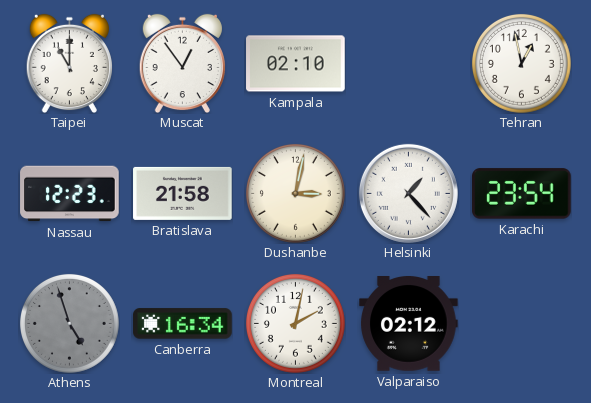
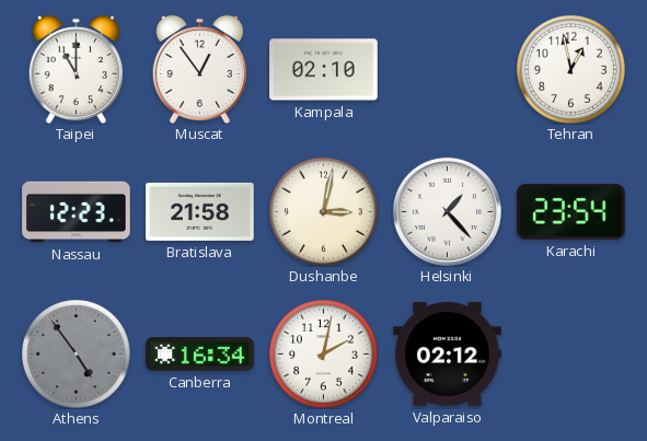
Athens: 4:57 -> 4:54
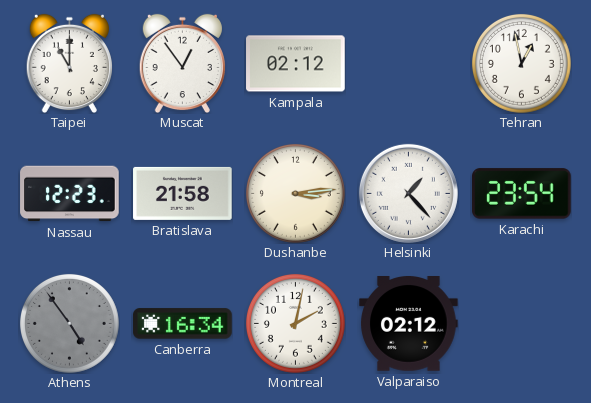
Kampala: 02:10 -> 02:12
Dushanbe: 3:02 -> 3:14
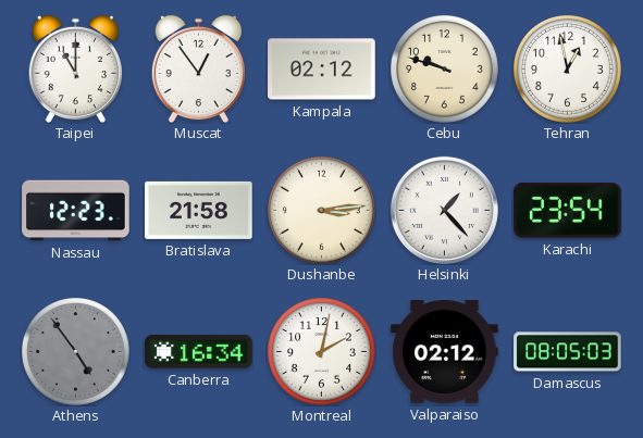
Cebu: none -> 9:48
Damascus: none -> 08:05
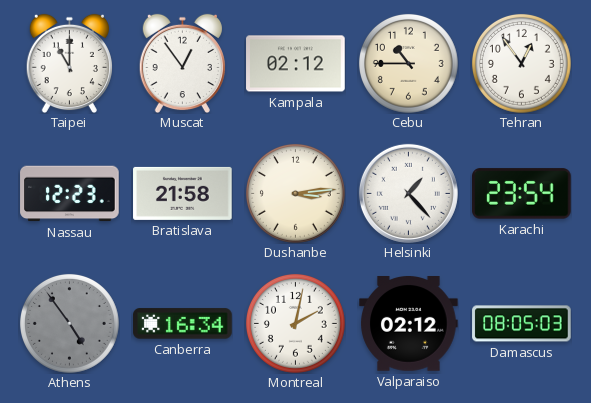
Cebu: 9:48 -> 10:45
Tehran: 12:58 -> 12:54
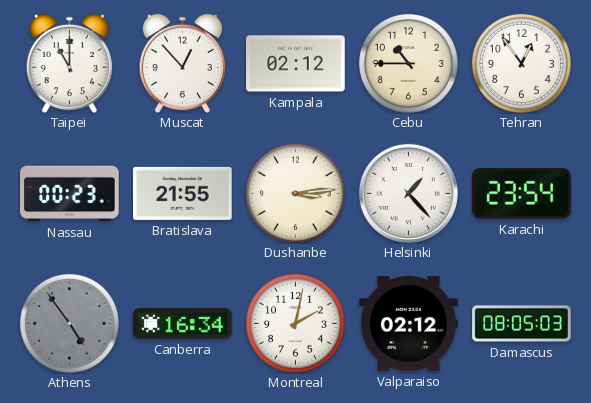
Muscat: 12:54 -> 12:53
Nassau: 12:23 -> 00:23
Bratislava: 21:58 -> 21:55
